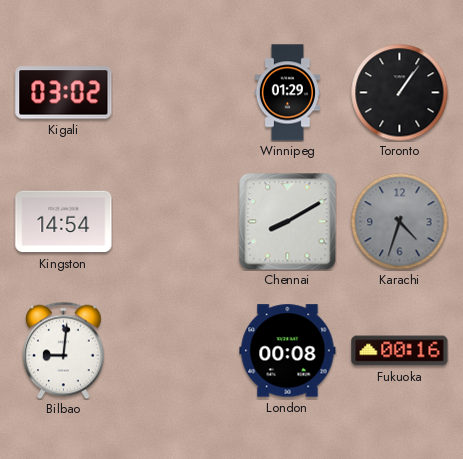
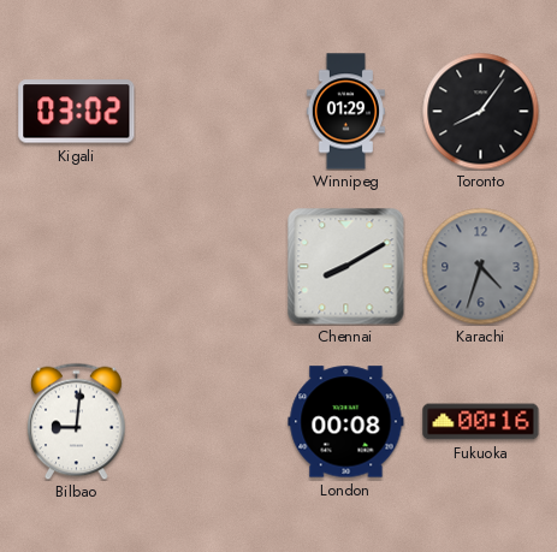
Toronto: 1:06 -> 8:06
Kingston: 14:54 -> none
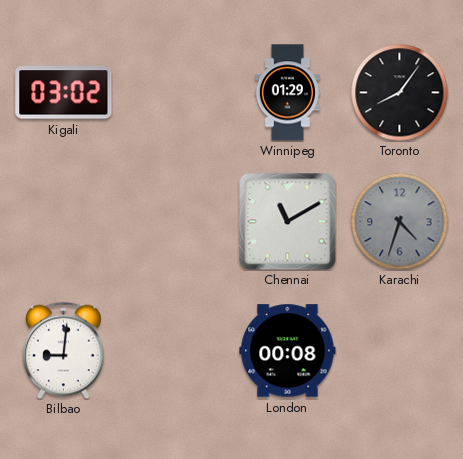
Chennai: 8:10 -> 11:10
Fukuoka: 00:16 -> none
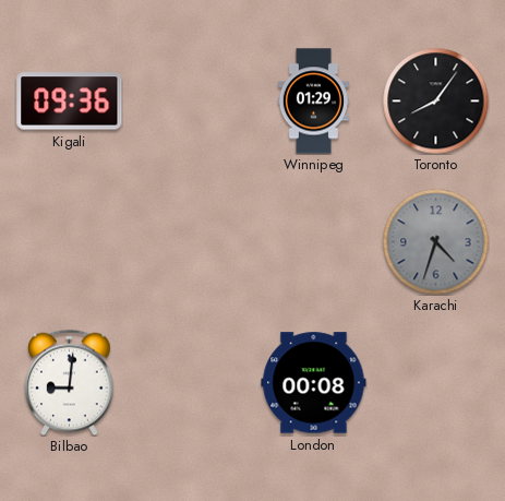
Kigali: 03:02 -> 09:36
Chennai: 11:10 -> none
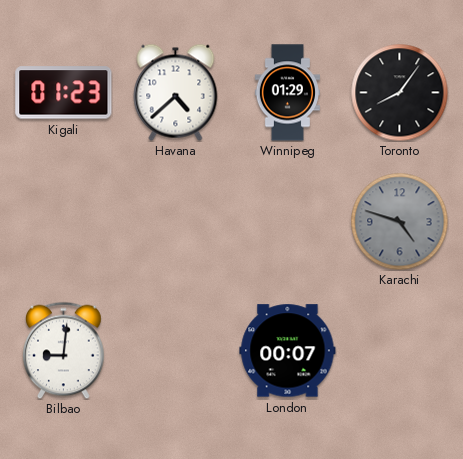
Kigali: 09:36 -> 01:23
Havana: none -> 4:38
Karachi: 4:33 -> 4:48
London: 00:08 -> 00:07
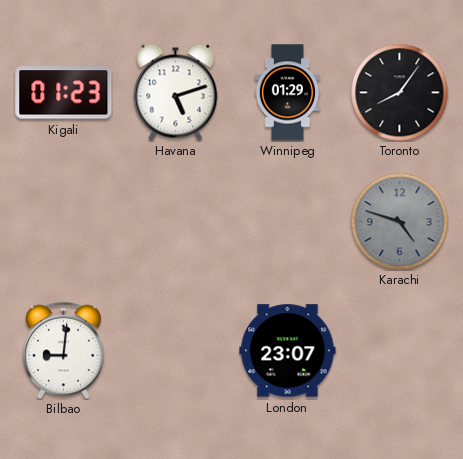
Havana: 4:38 -> 5:12
London: 00:07 -> 23:07
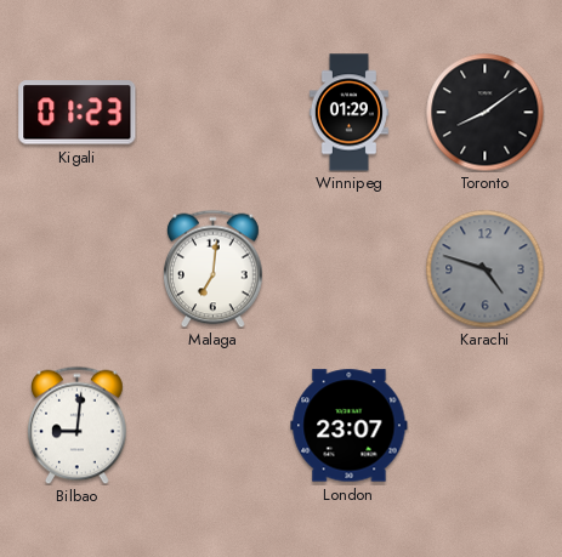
Havana: 5:12 -> none
Toronto: 8:06 -> 8:09
Malaga: none -> 7:01
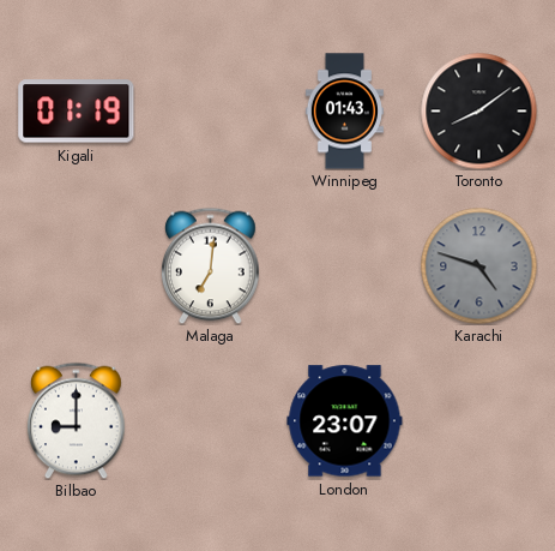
Kigali: 01:23 -> 01:19
Winnipeg: 01:29 -> 01:43
Bilbao: 9:01 -> 9:00
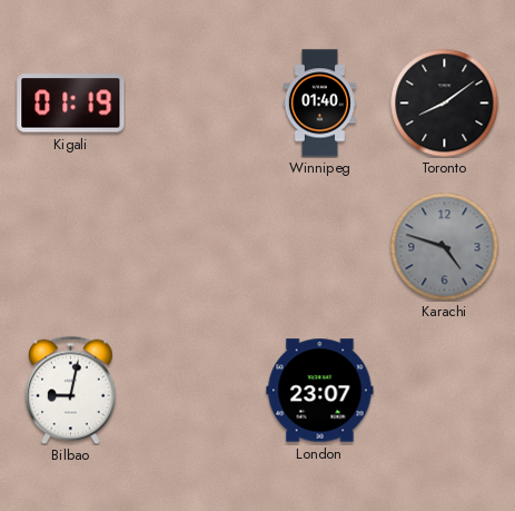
Winnipeg: 01:43 -> 01:40
Malaga: 7:01 -> none
Bilbao: 9:00 -> 9:02
